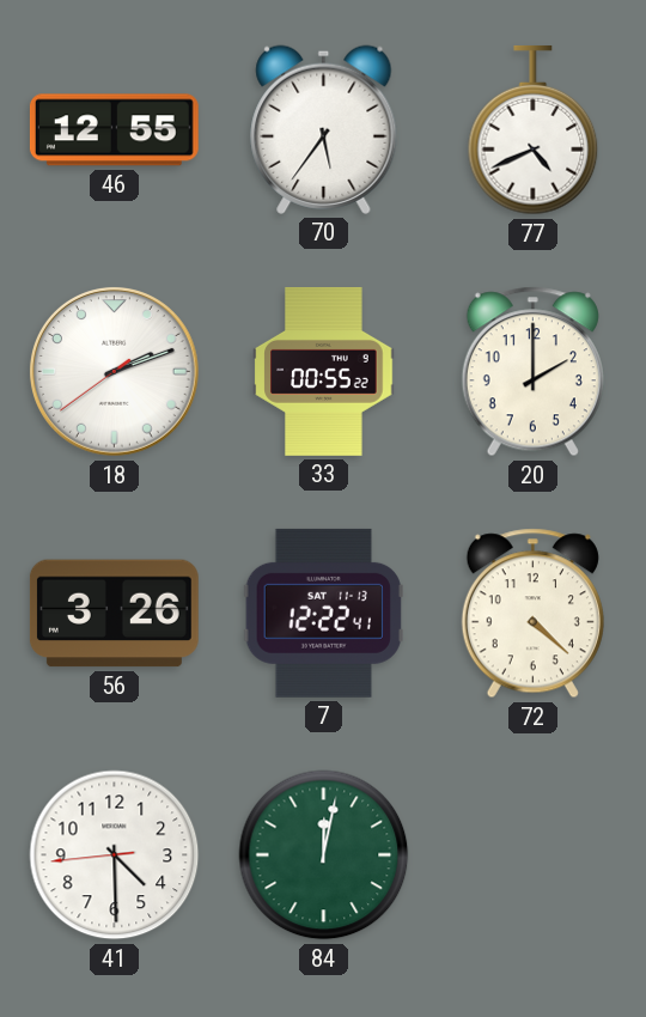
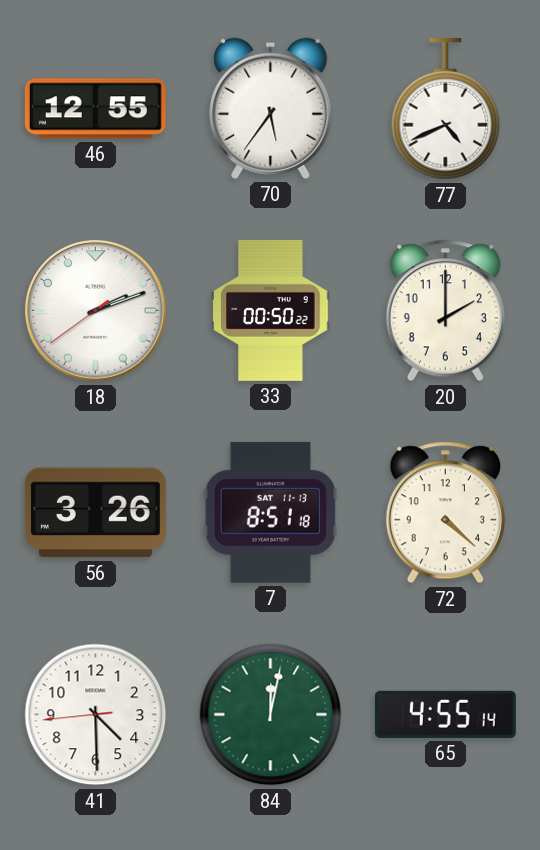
33: 00:55 -> 00:50
7: 12:22 -> 8:51
65: none -> 4:55
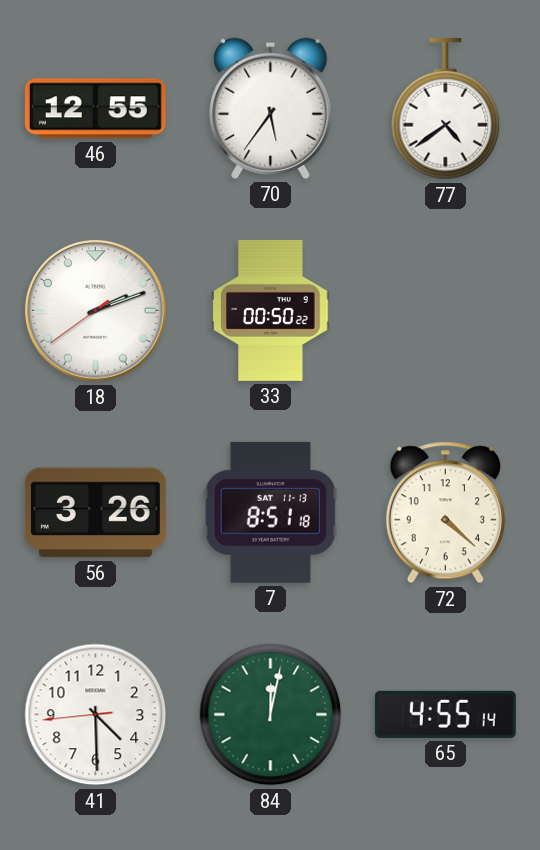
77: 4:41 -> 4:39
20: 2:00 -> none
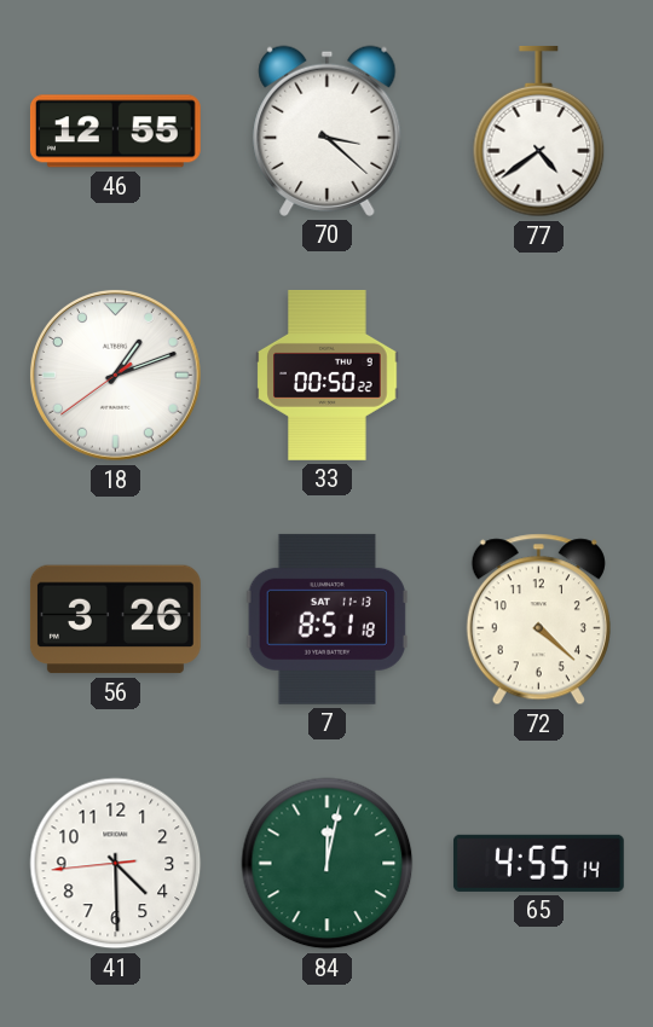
70: 5:36 -> 3:22
18: 2:11 -> 1:11
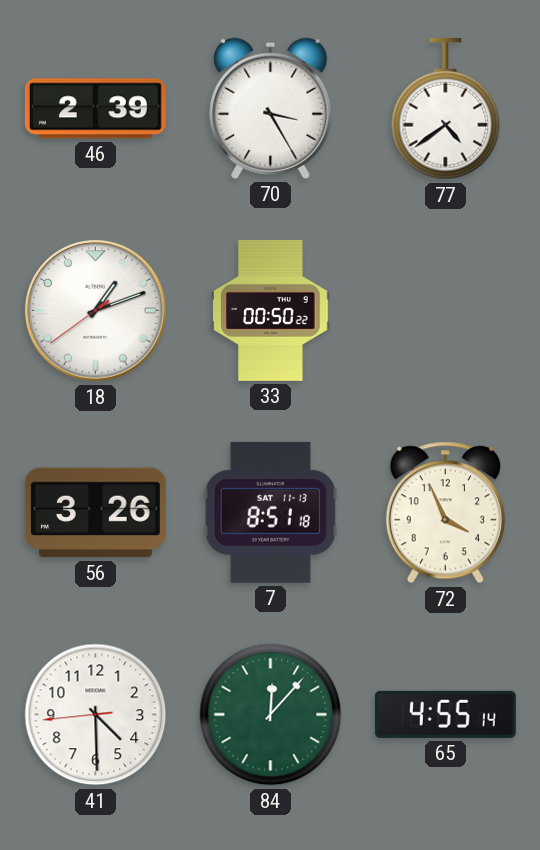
46: 12:55 -> 2:39
70: 3:22 -> 3:25
72: 4:22 -> 3:56
84: 12:02 -> 12:07
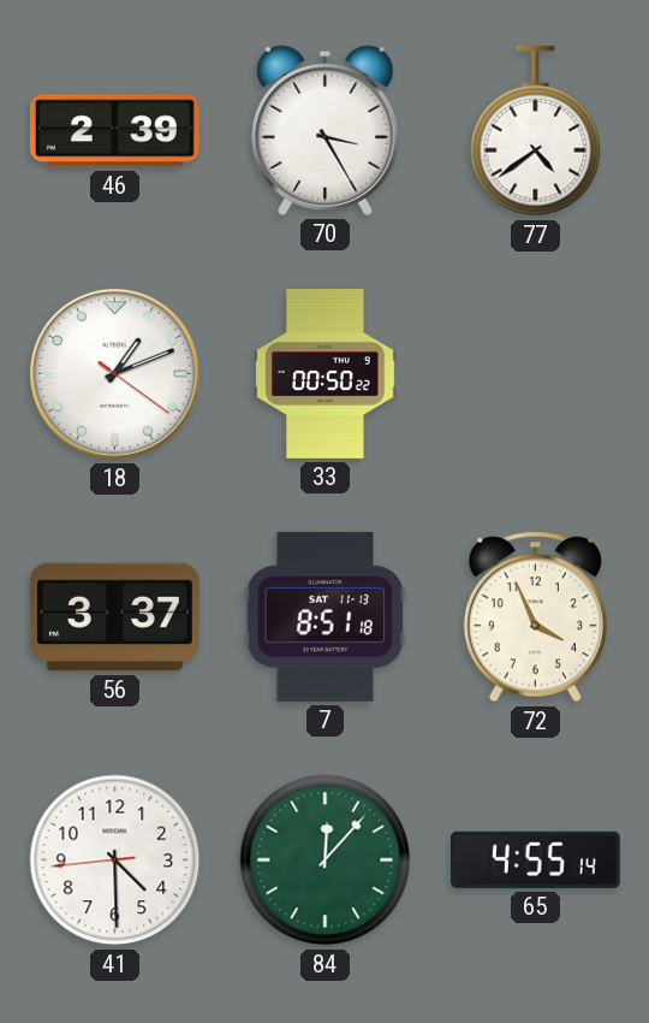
18: 1:11:39 -> 1:11:21
56: 3:26 -> 3:37
